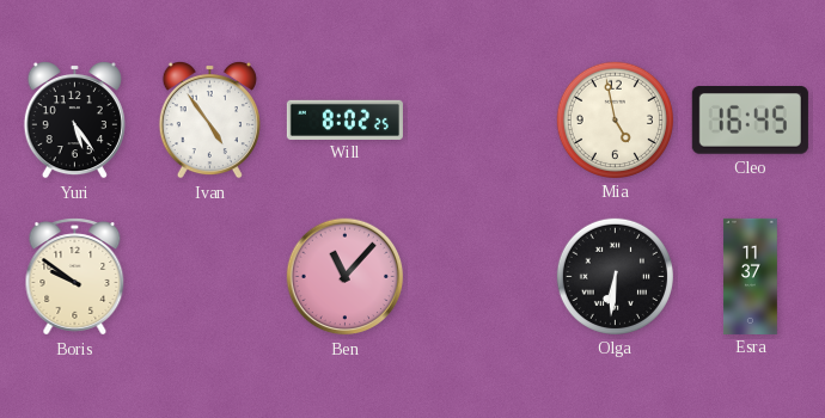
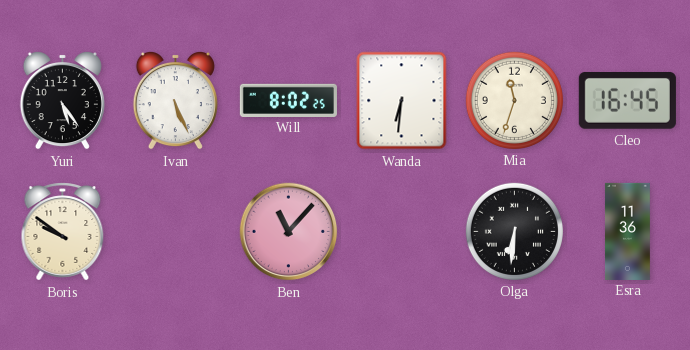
Ivan: 4:54 -> 5:26
Wanda: none -> 6:31
Mia: 4:58 -> 11:33
Esra: 11:37 -> 11:36
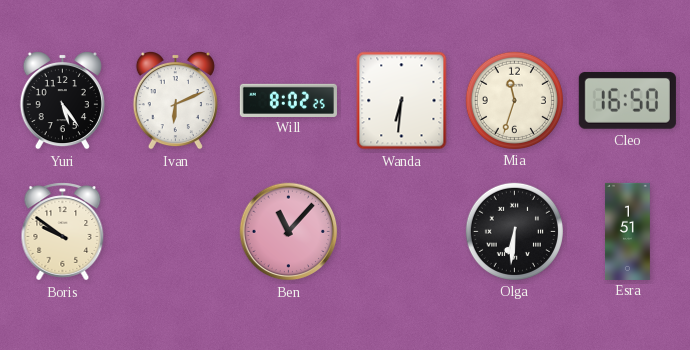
Ivan: 5:26 -> 6:11
Cleo: 16:45 -> 16:50
Esra: 11:36 -> 1:51
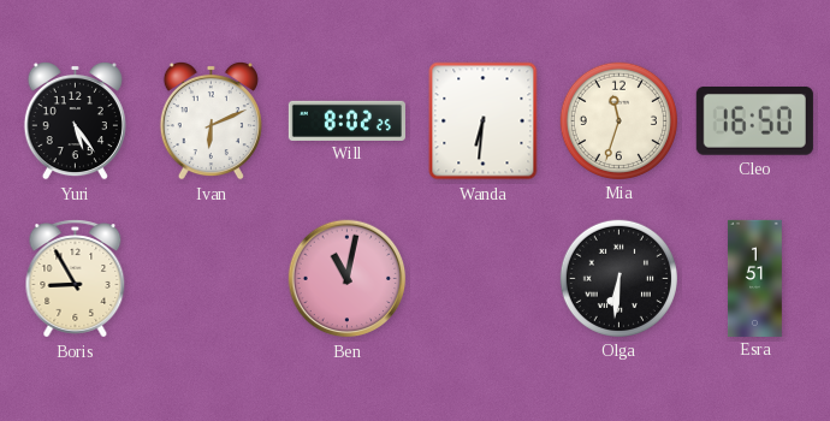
Boris: 9:51 -> 8:55
Ben: 11:07 -> 11:02
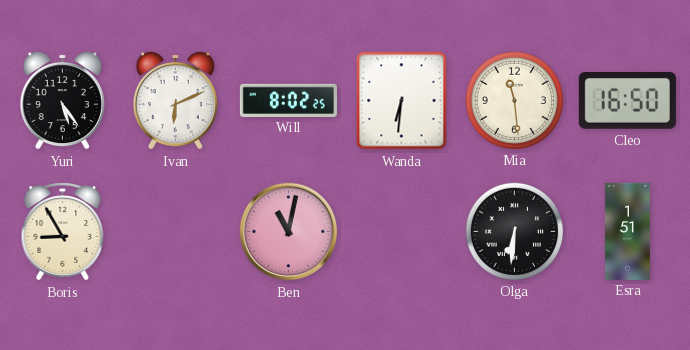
Mia: 11:33 -> 11:29
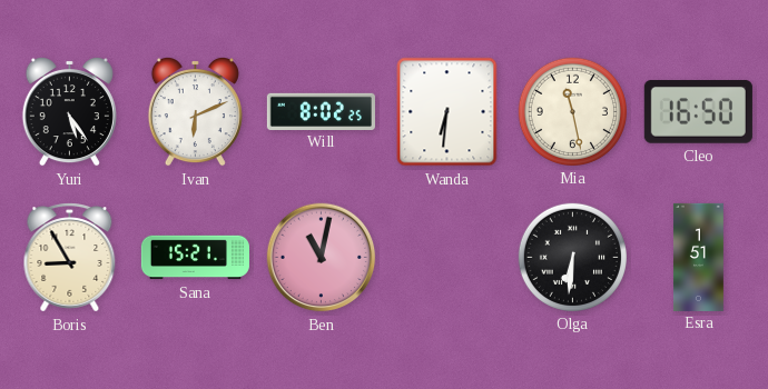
Mia: 11:29 -> 11:28
Sana: none -> 15:21
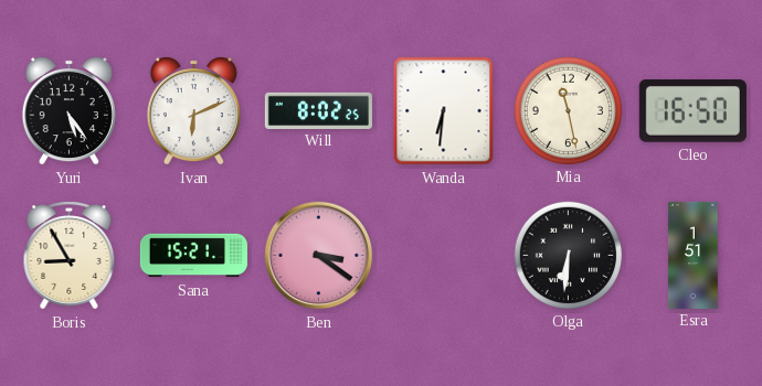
Ben: 11:02 -> 3:21
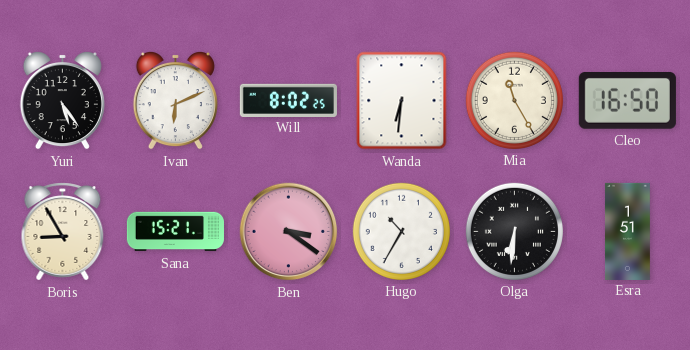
Mia: 11:28 -> 11:25
Hugo: none -> 10:35
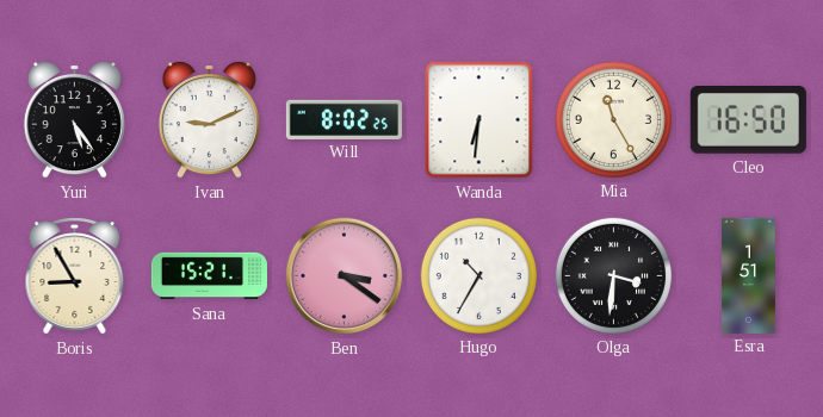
Ivan: 6:11 -> 9:11
Olga: 6:31 -> 3:31
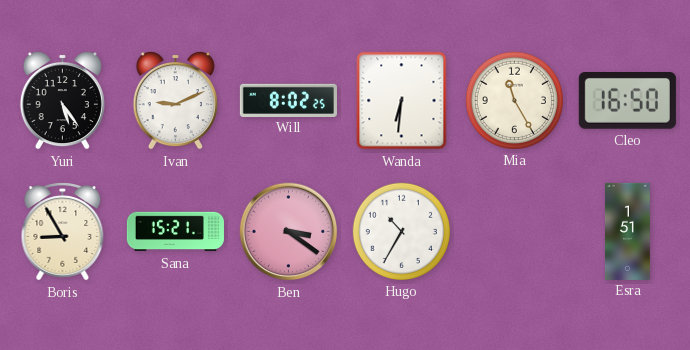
Olga: 3:31 -> none
